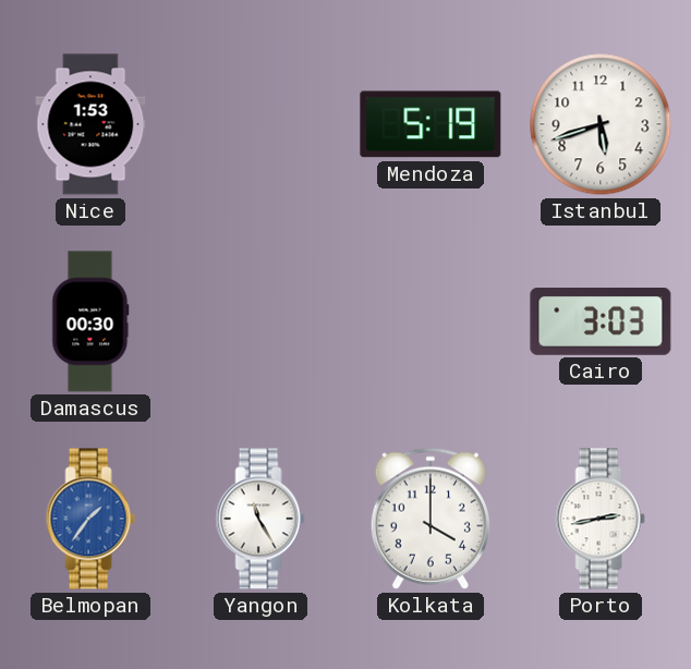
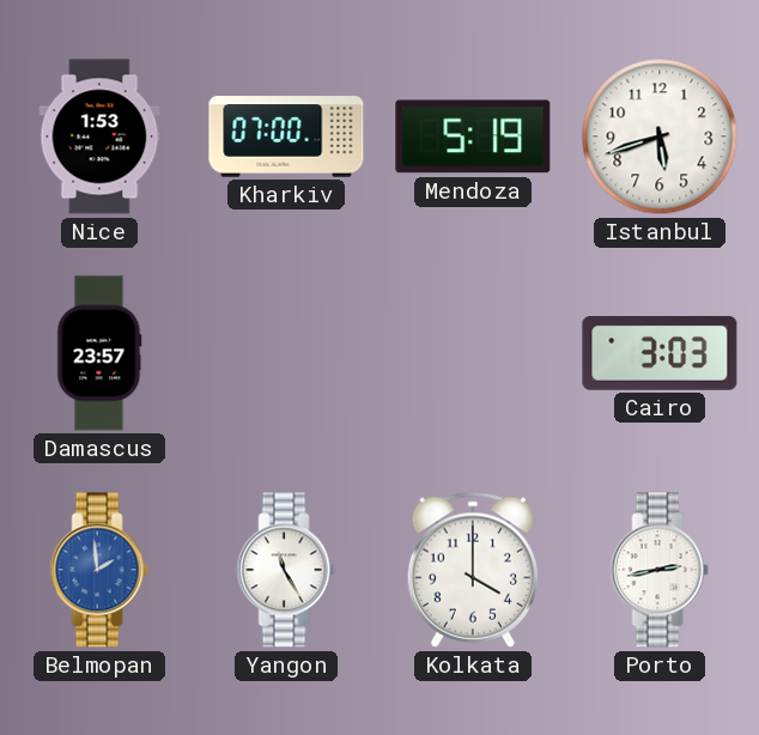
Kharkiv: none -> 07:00
Damascus: 00:30 -> 23:57
Belmopan: 1:36 -> 1:59
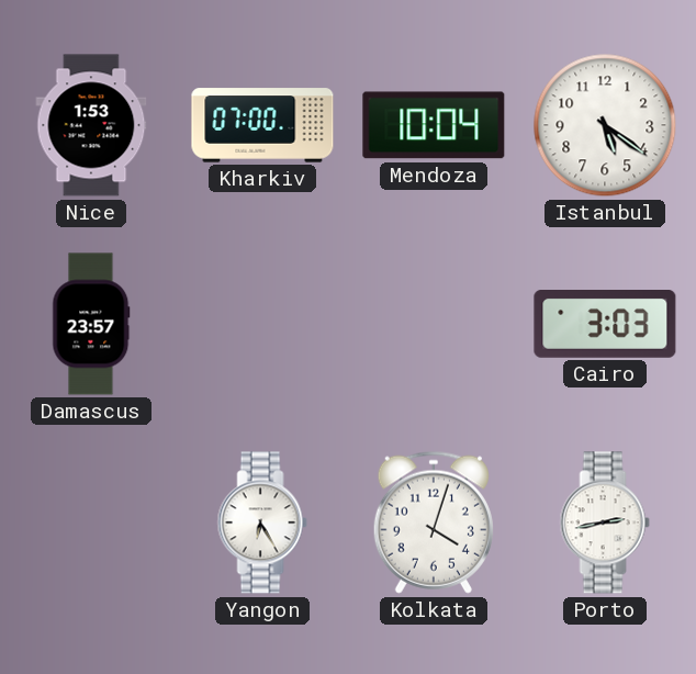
Mendoza: 5:19 -> 10:04
Istanbul: 5:42 -> 5:21
Belmopan: 1:59 -> none
Yangon: 11:25 -> 6:25
Kolkata: 4:00 -> 4:03
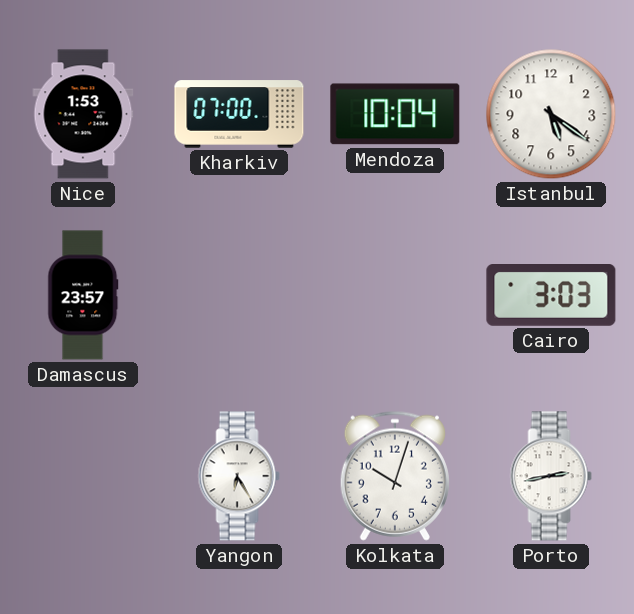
Kolkata: 4:03 -> 10:03
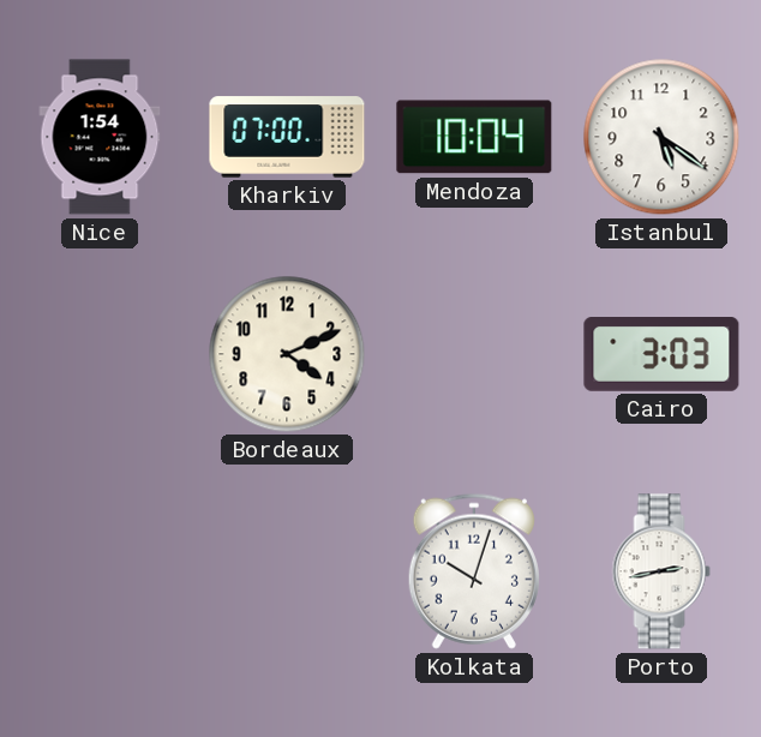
Nice: 1:53 -> 1:54
Damascus: 23:57 -> none
Bordeaux: none -> 4:11
Yangon: 6:25 -> none
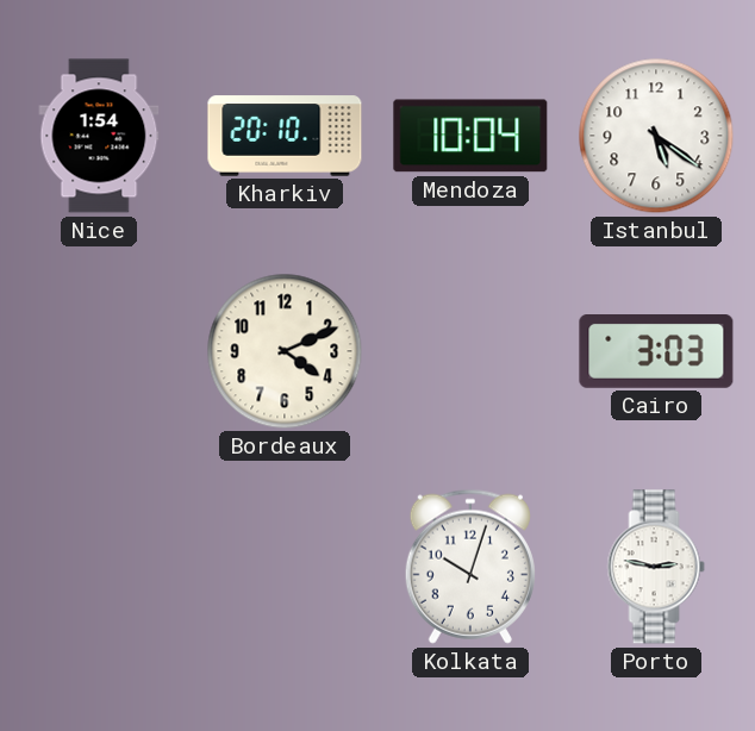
Kharkiv: 07:00 -> 20:10
Porto: 2:43 -> 2:47
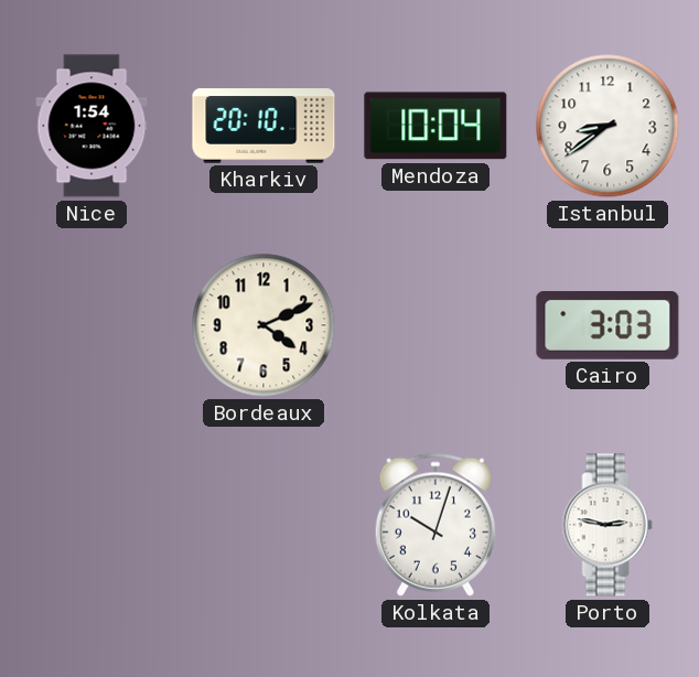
Istanbul: 5:21 -> 8:39
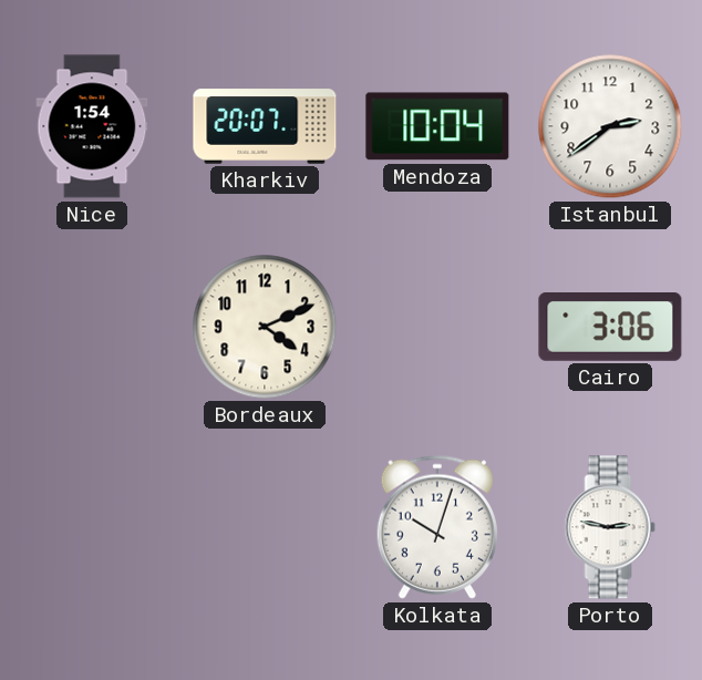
Kharkiv: 20:10 -> 20:07
Istanbul: 8:39 -> 2:39
Cairo: 3:03 -> 3:06
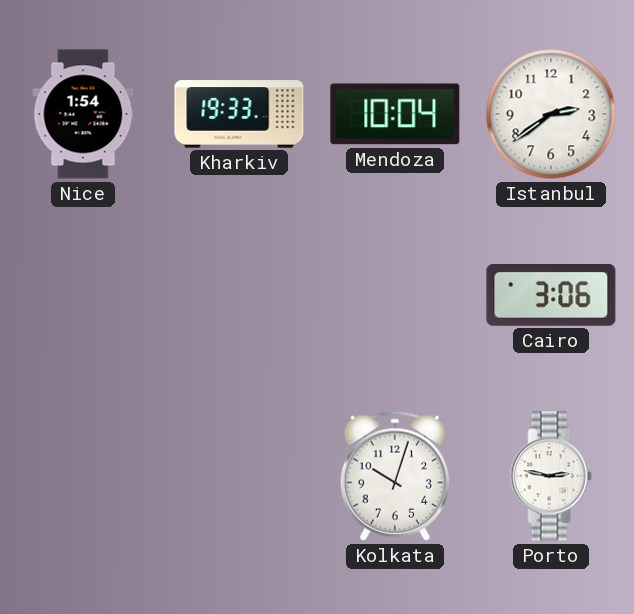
Kharkiv: 20:07 -> 19:33
Bordeaux: 4:11 -> none
